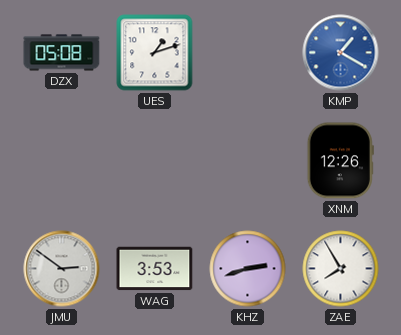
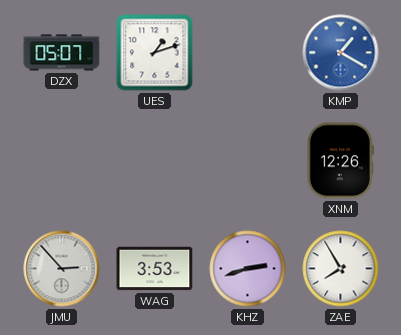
DZX: 05:08 -> 05:07
JMU: 2:51 -> 2:53
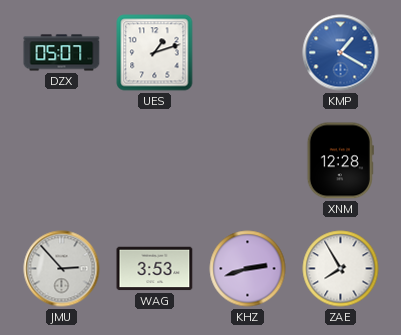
XNM: 12:26 -> 12:28
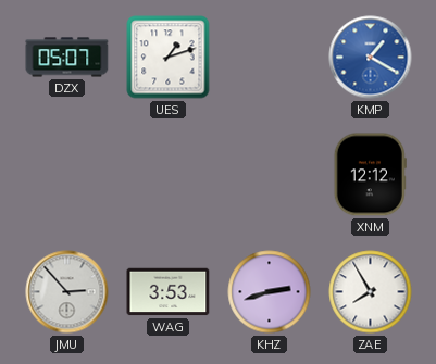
XNM: 12:28 -> 12:12
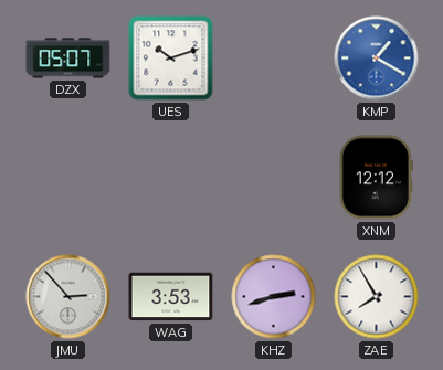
UES: 1:12 -> 10:12
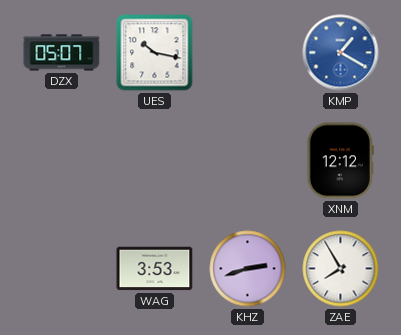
UES: 10:12 -> 10:17
JMU: 2:53 -> none
